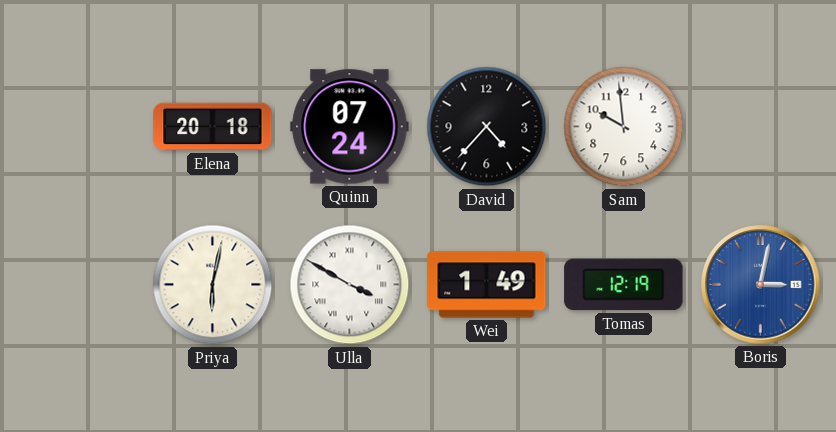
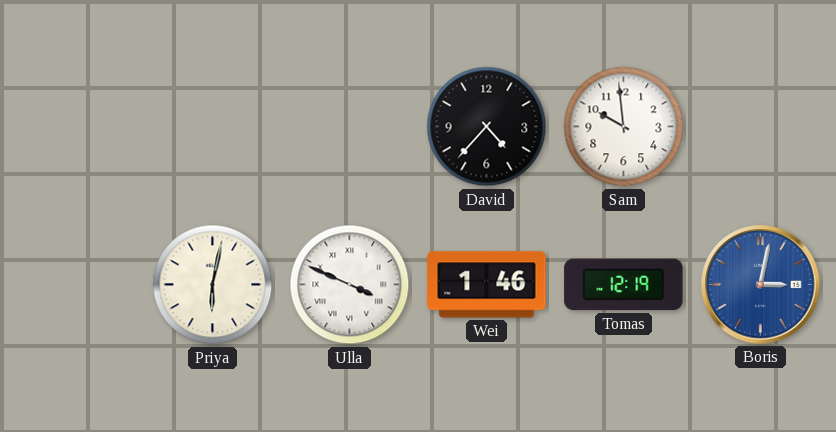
Elena: 20:18 -> none
Quinn: 07:24 -> none
Ulla: 3:50 -> 3:49
Wei: 1:49 -> 1:46
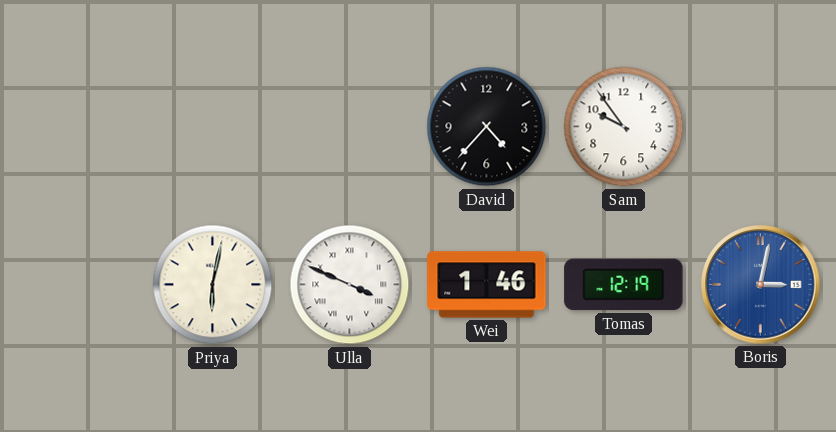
Sam: 9:59 -> 9:54
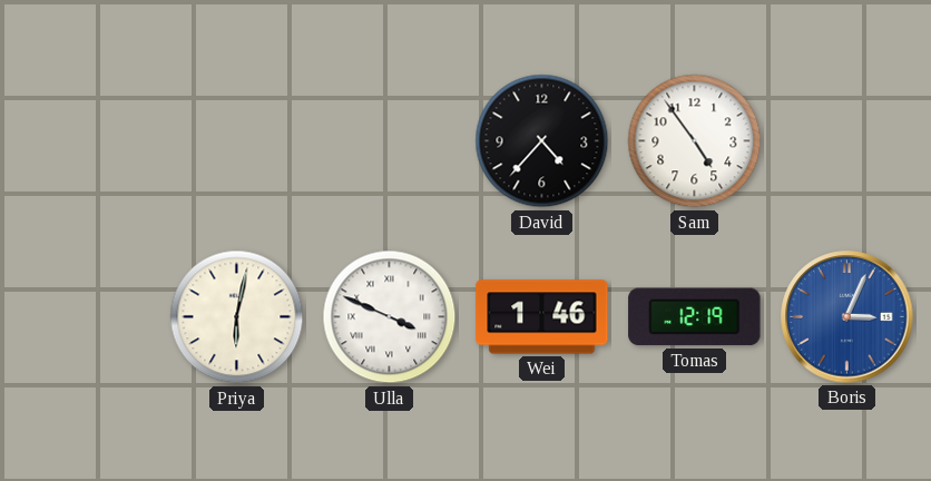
Sam: 9:54 -> 4:54
Boris: 3:02 -> 3:04
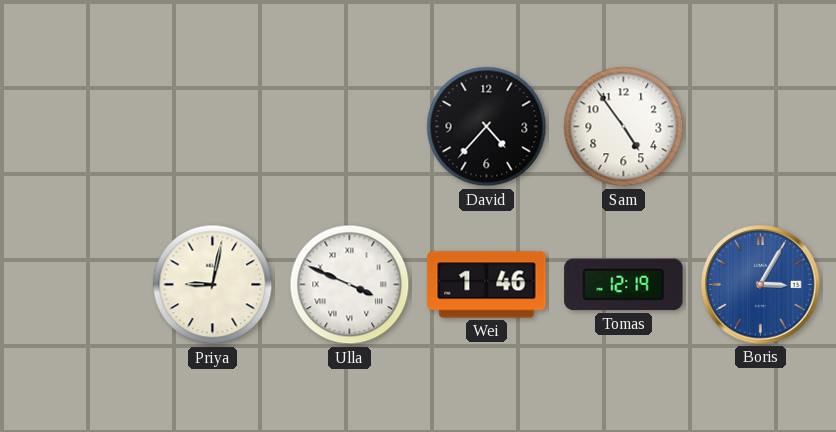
Priya: 6:02 -> 9:02
Boris: 3:04 -> 3:05
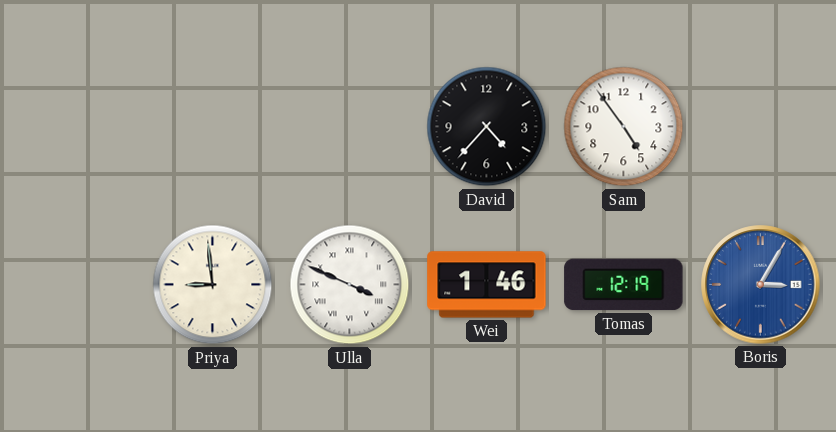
Priya: 9:02 -> 8:59
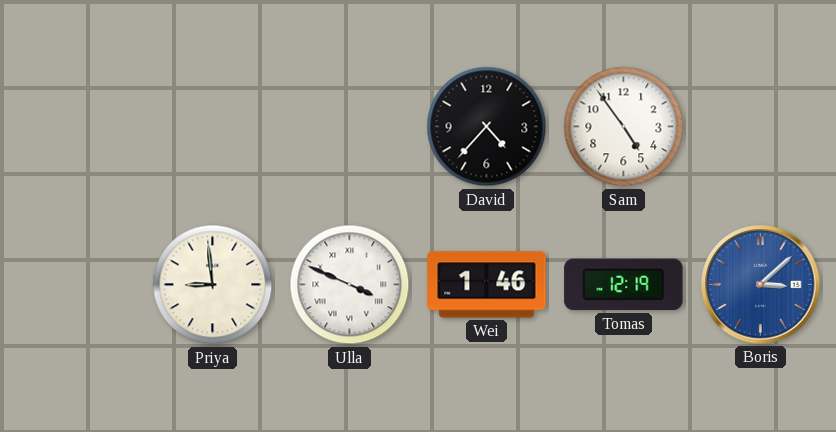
Boris: 3:05 -> 3:08
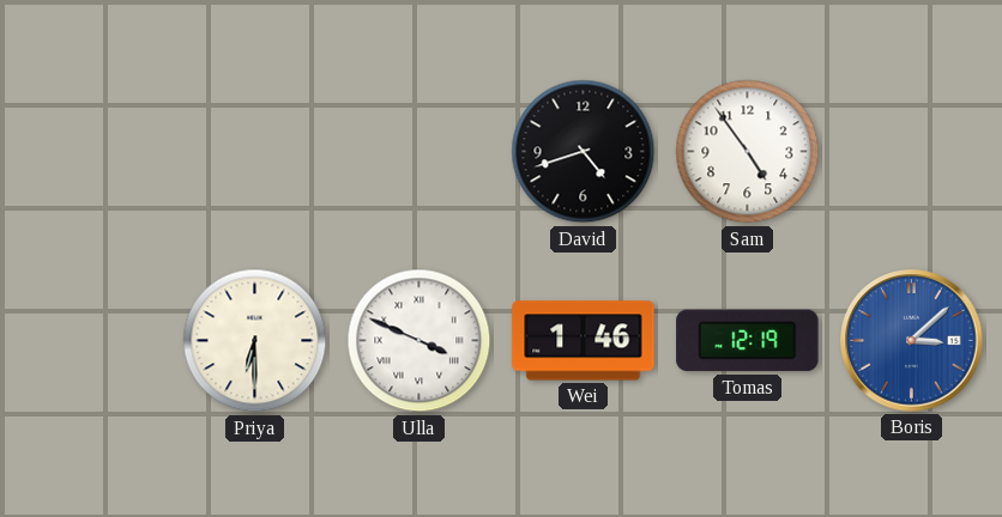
David: 4:37 -> 4:42
Priya: 8:59 -> 6:30
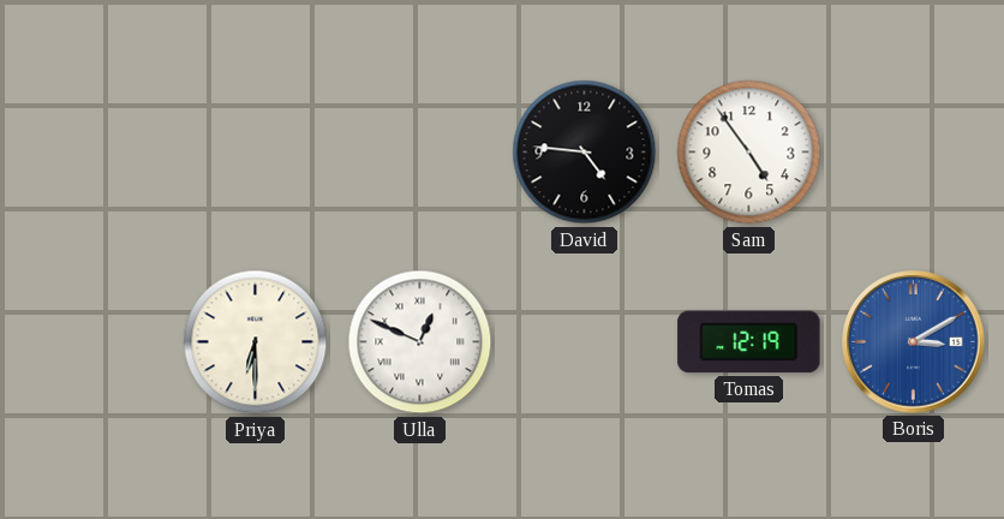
David: 4:42 -> 4:46
Ulla: 3:49 -> 12:49
Wei: 1:46 -> none
Boris: 3:08 -> 3:10
